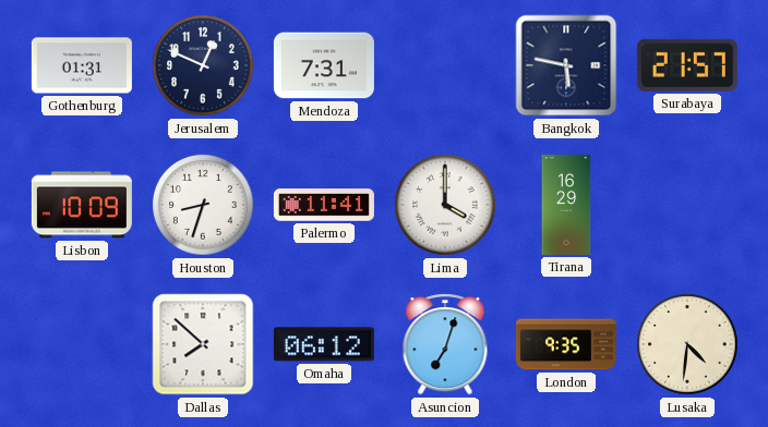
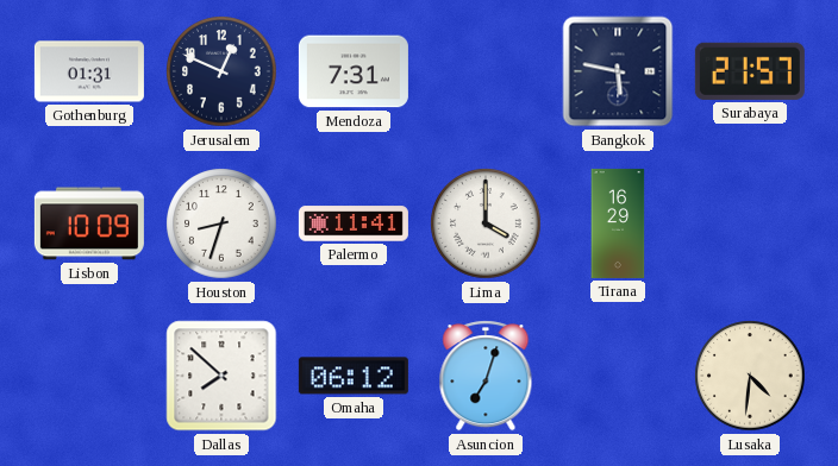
London: 9:35 -> none
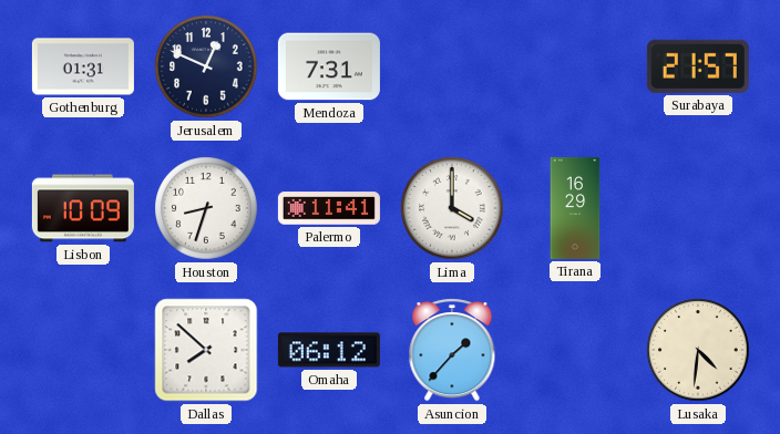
Bangkok: 5:47 -> none
Asuncion: 7:03 -> 1:37
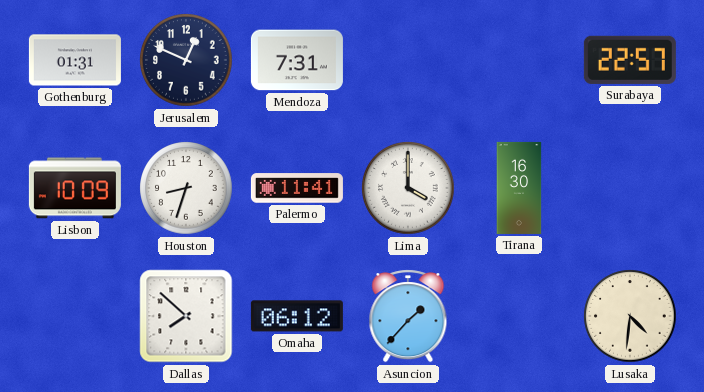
Surabaya: 21:57 -> 22:57
Tirana: 16:29 -> 16:30
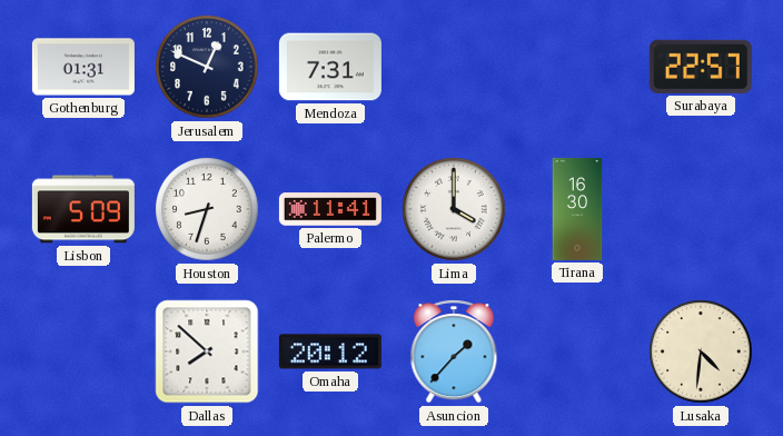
Lisbon: 10:09 -> 5:09
Omaha: 06:12 -> 20:12
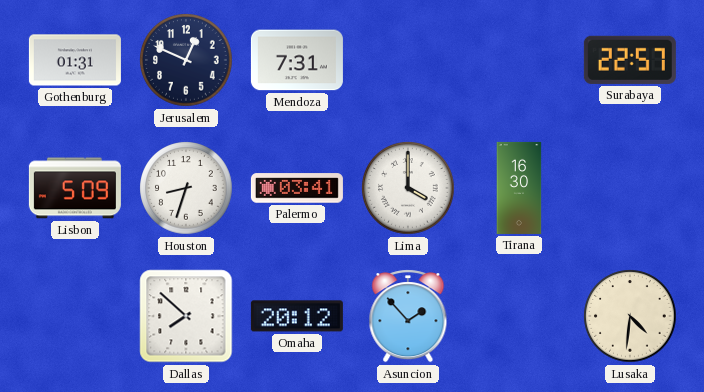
Palermo: 11:41 -> 03:41
Asuncion: 1:37 -> 1:53
